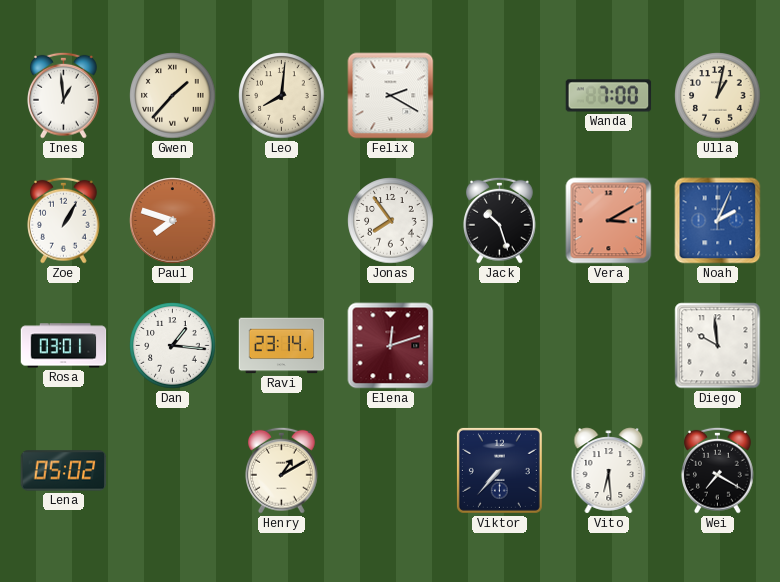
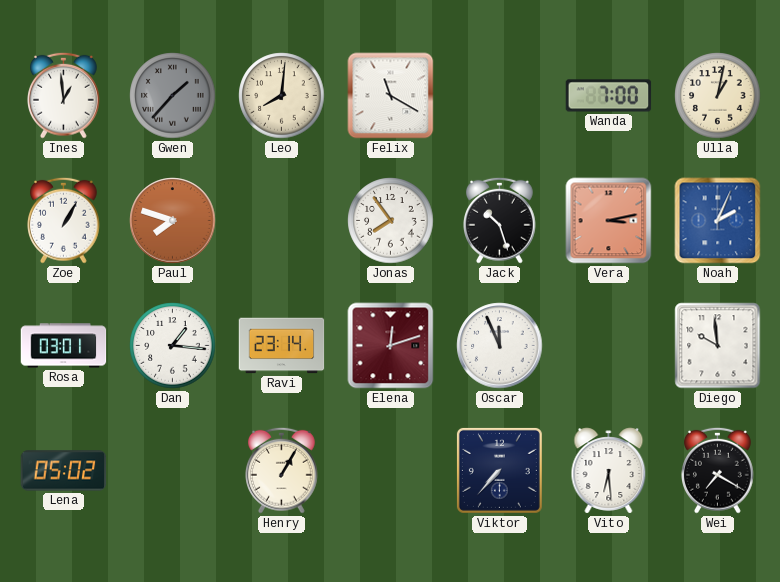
Gwen dial: cream -> grey
Felix: 2:20 -> 11:20
Vera: 3:10 -> 3:13
Oscar: none -> 11:56
Henry: 1:10 -> 1:05
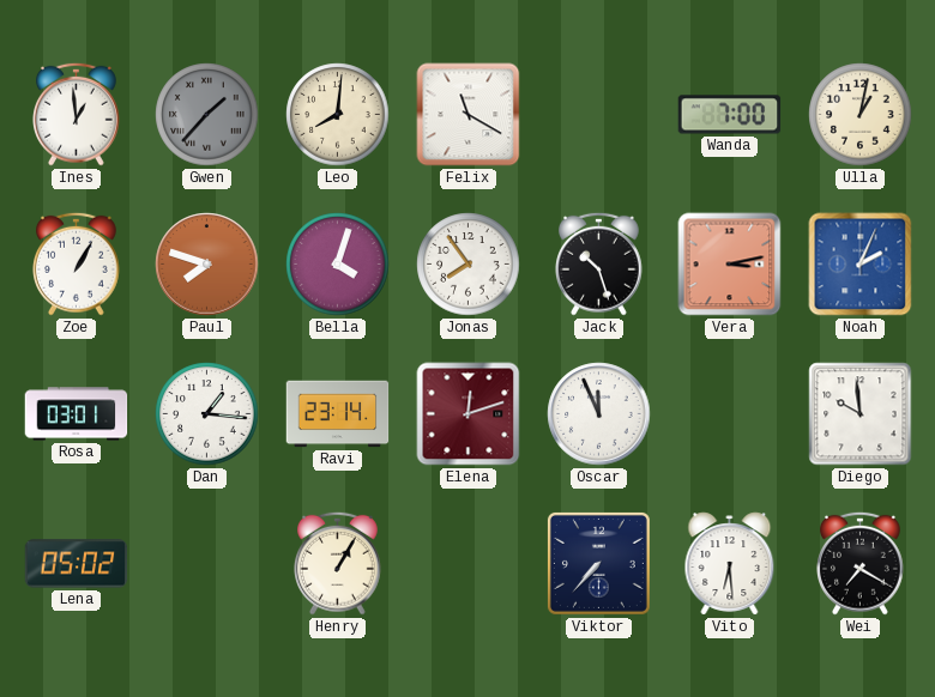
Bella: none -> 4:03
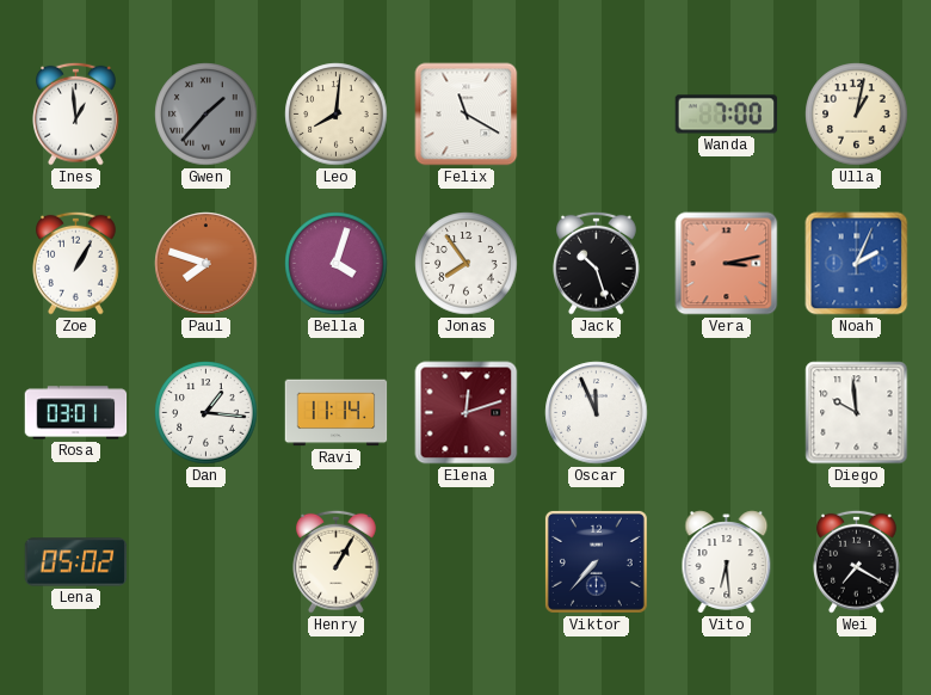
Ravi: 23:14 -> 11:14
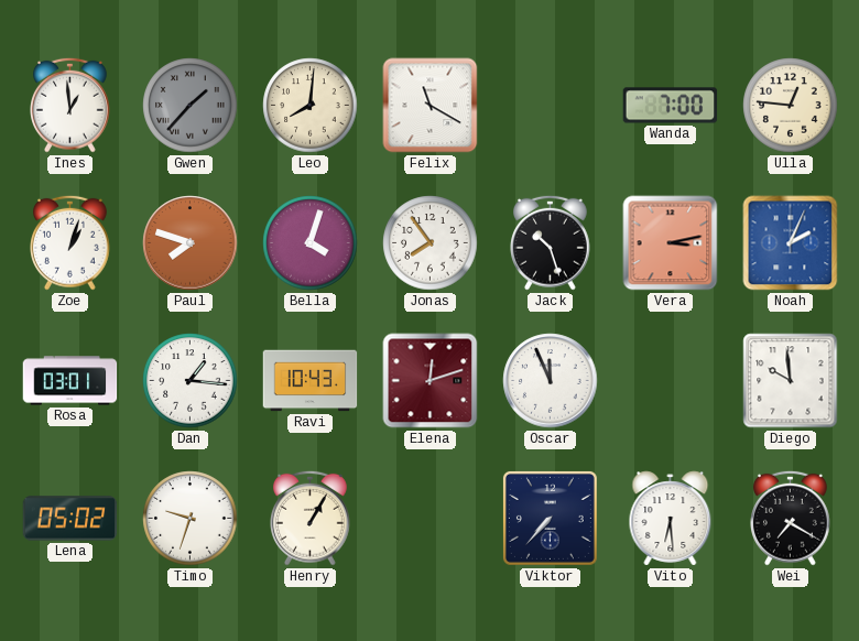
Ulla: 1:02 -> 12:46
Zoe: 1:05 -> 1:03
Ravi: 11:14 -> 10:43
Timo: none -> 9:33
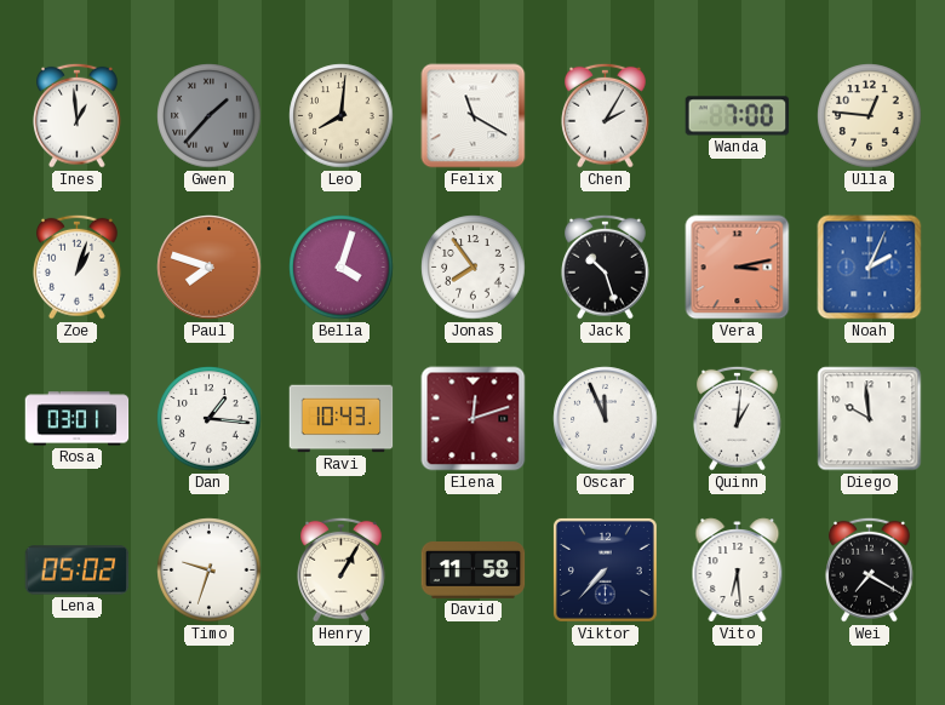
Chen: none -> 2:05
Quinn: none -> 1:01
David: none -> 11:58
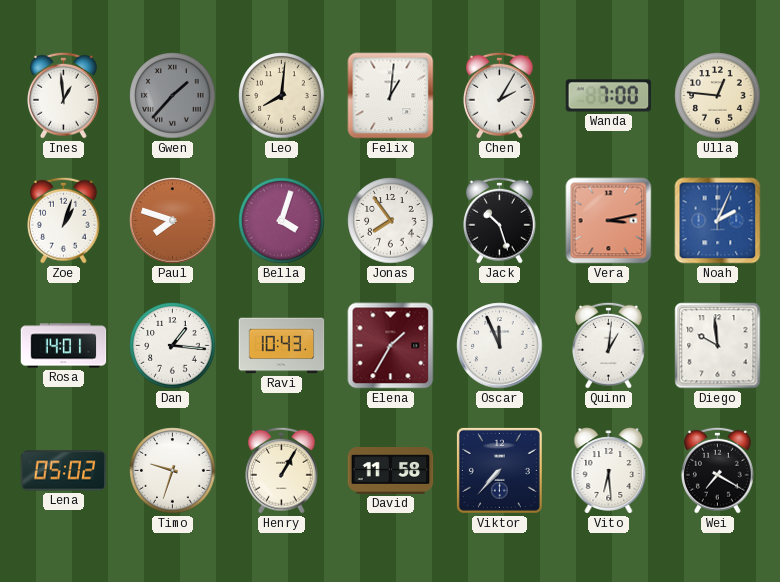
Felix: 11:20 -> 1:01
Rosa: 03:01 -> 14:01
Elena: 12:12 -> 1:35
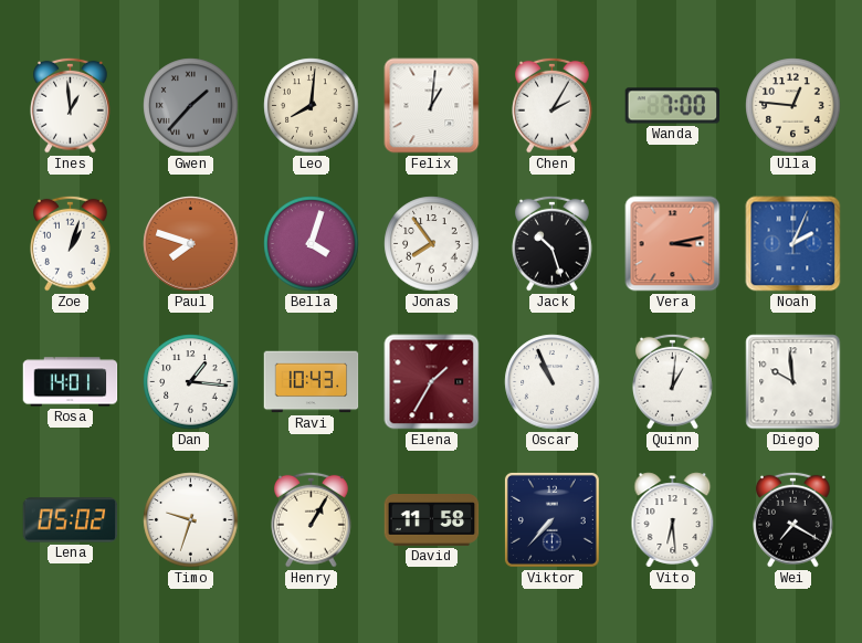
Oscar: 11:56 -> 10:56
